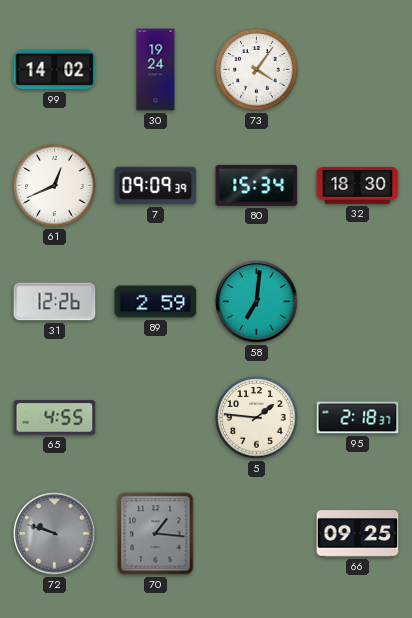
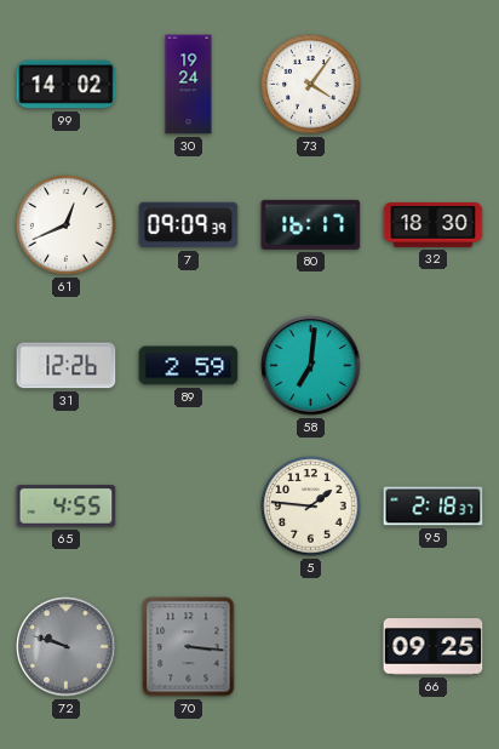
80: 15:34 -> 16:17
70: 1:16 -> 3:16
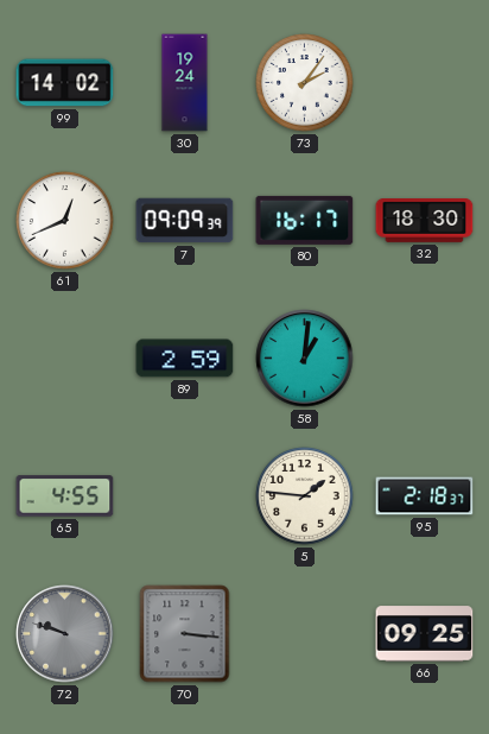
73: 4:06 -> 2:06
31: 12:26 -> none
58: 7:01 -> 1:01
